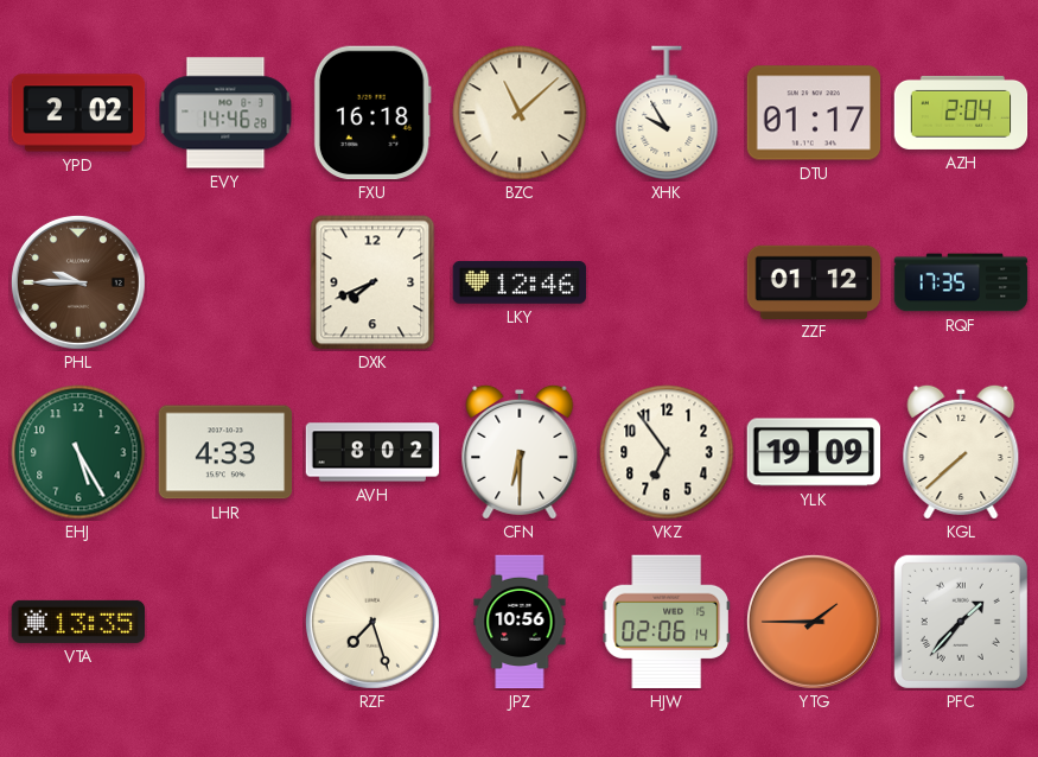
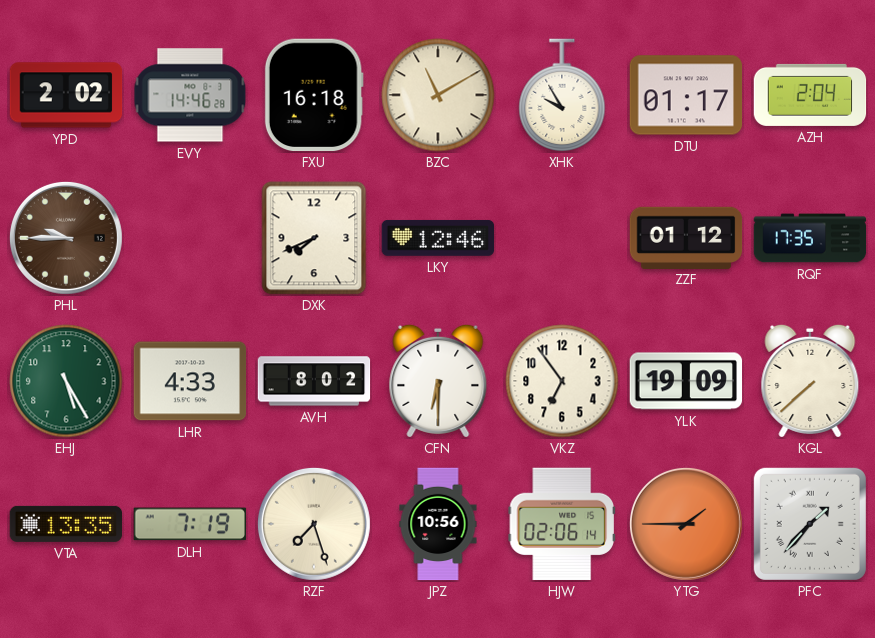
BZC: 11:08 -> 11:10
DLH: none -> 7:19
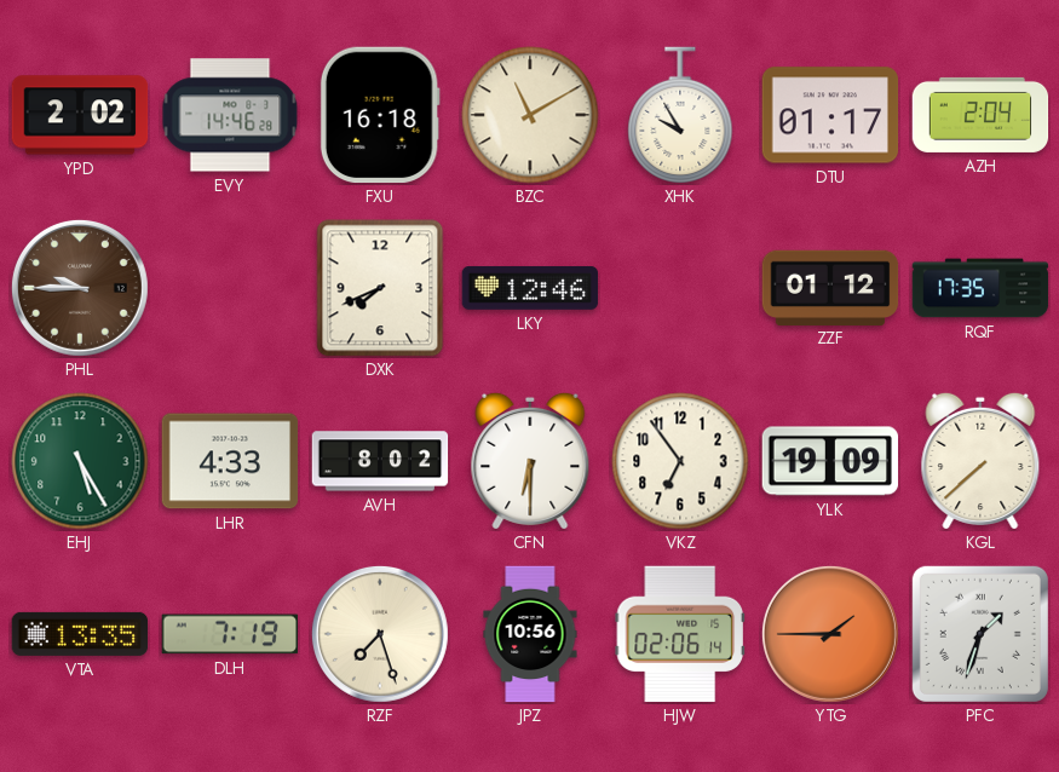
PFC: 1:37 -> 1:33
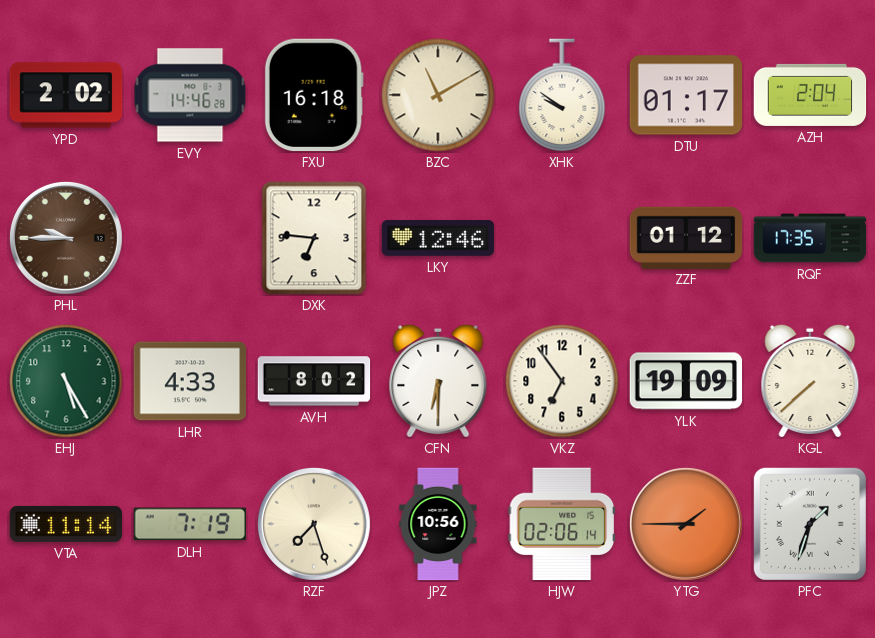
XHK: 9:55 -> 9:51
DXK: 7:41 -> 6:46
VTA: 13:35 -> 11:14
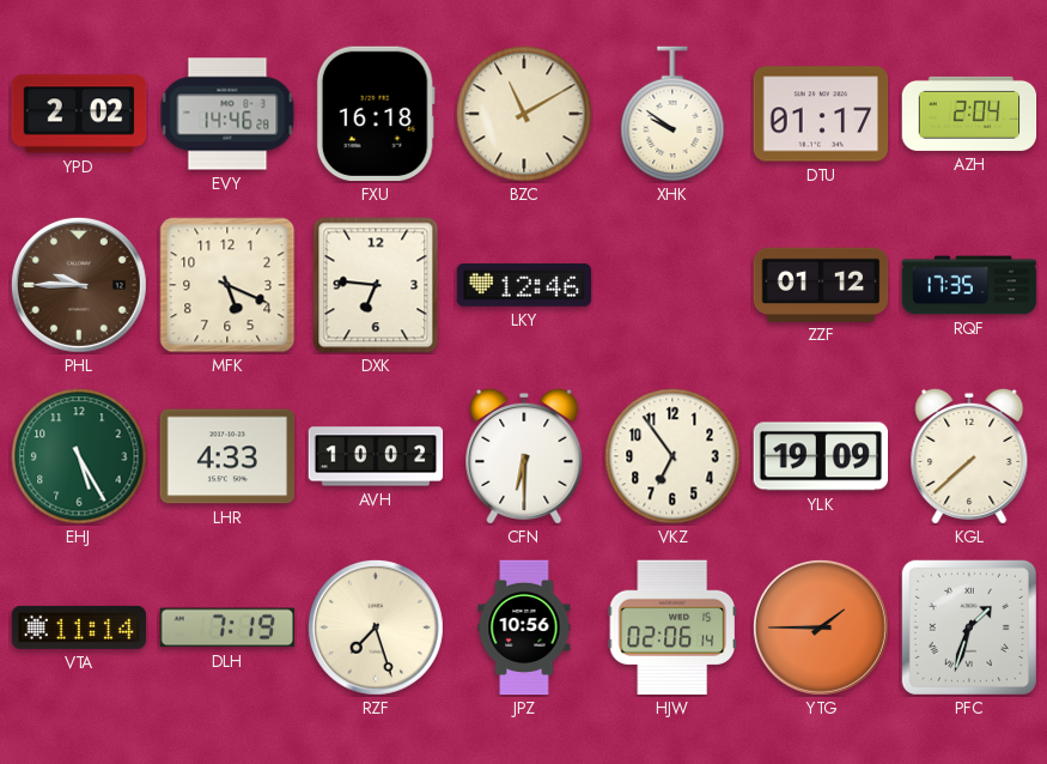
MFK: none -> 5:19
AVH: 8:02 -> 10:02
